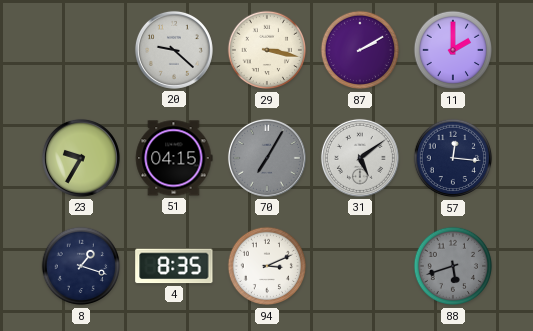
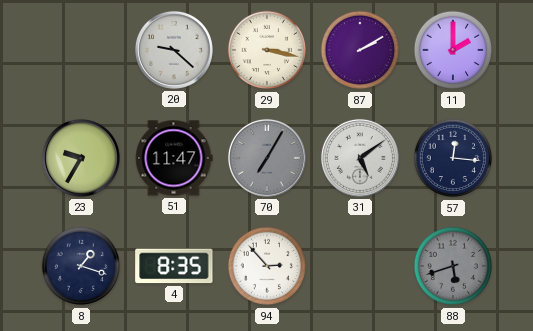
51: 04:15 -> 11:47
94: 3:11 -> 2:53
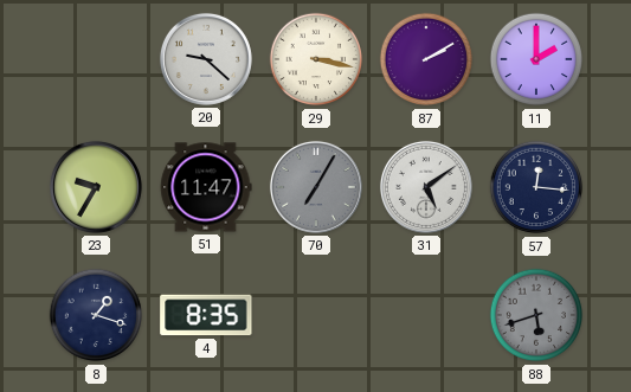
94: 2:53 -> none
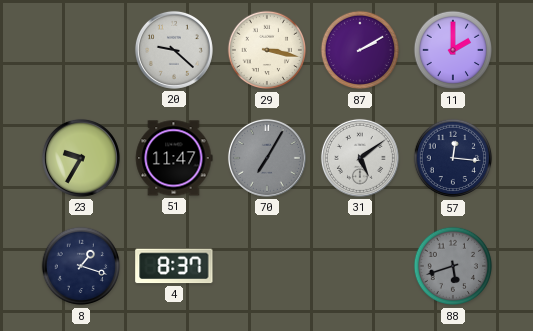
4: 8:35 -> 8:37
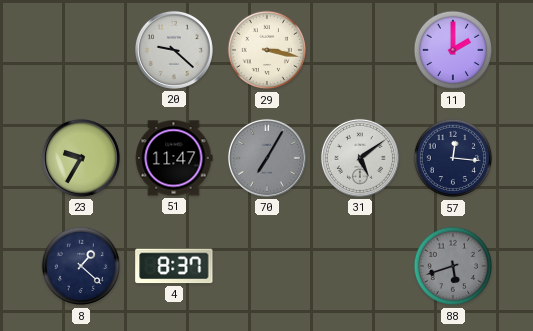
87: 2:10 -> none
8: 1:18 -> 1:22
